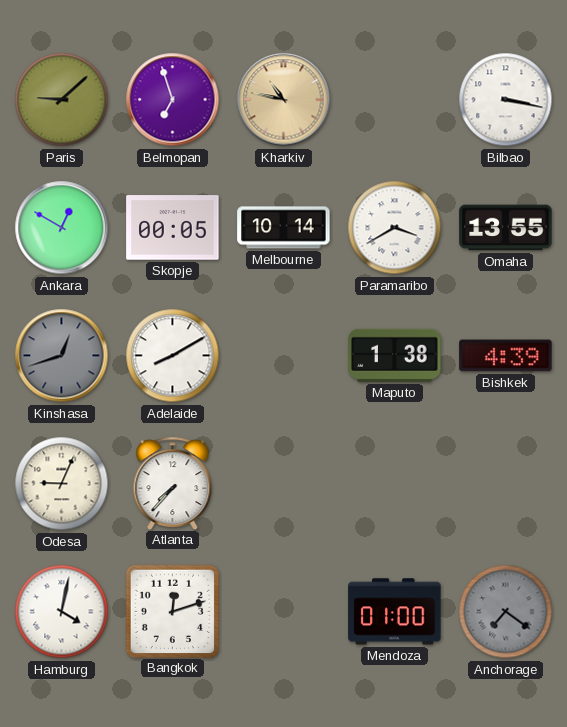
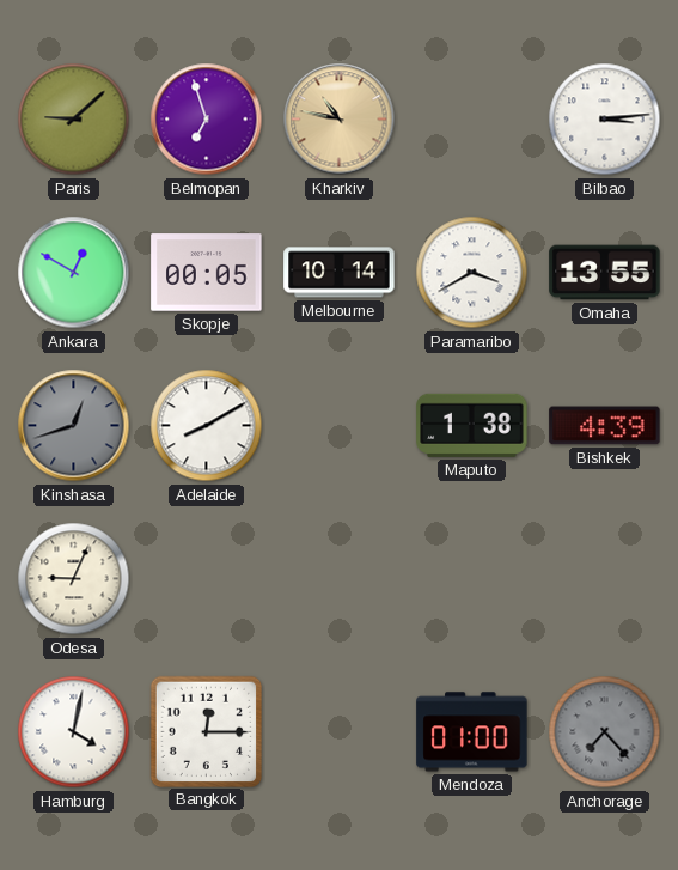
Bilbao: 3:17 -> 3:14
Atlanta: 7:37 -> none
Bangkok: 12:12 -> 12:15
Anchorage: 7:21 -> 7:23
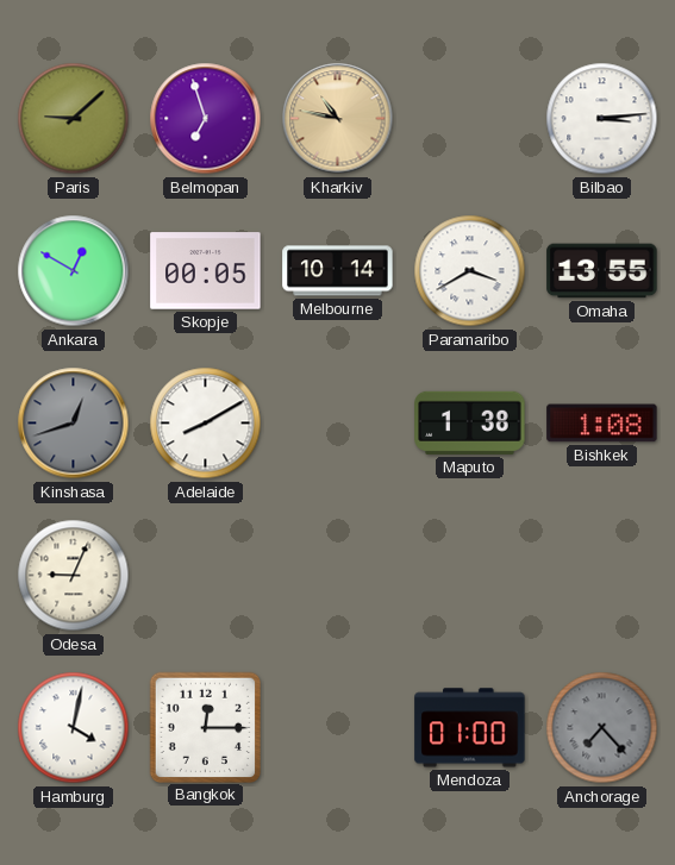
Bishkek: 4:39 -> 1:08
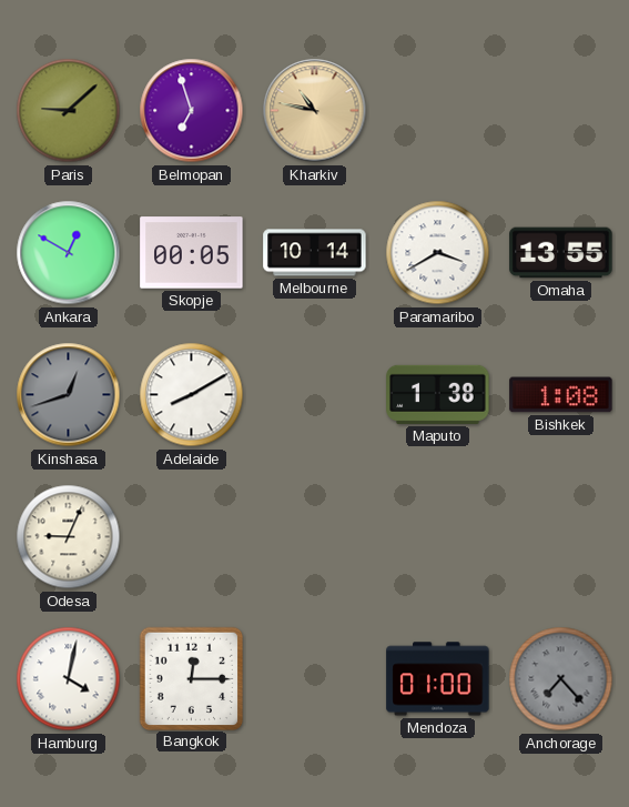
Bilbao: 3:14 -> none
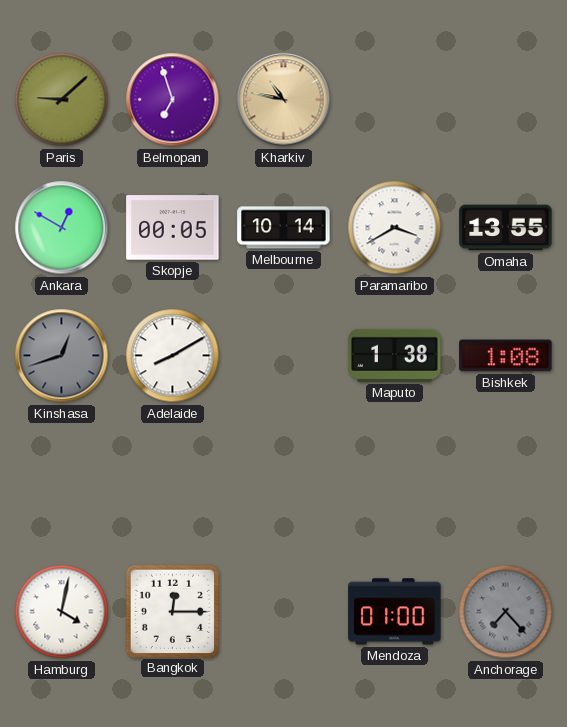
Odesa: 9:04 -> none
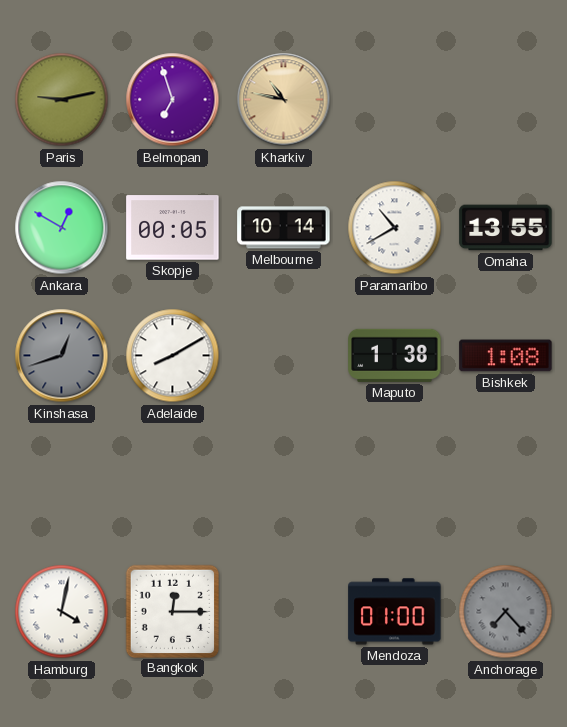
Paris: 9:08 -> 9:13
Paramaribo: 3:40 -> 10:40
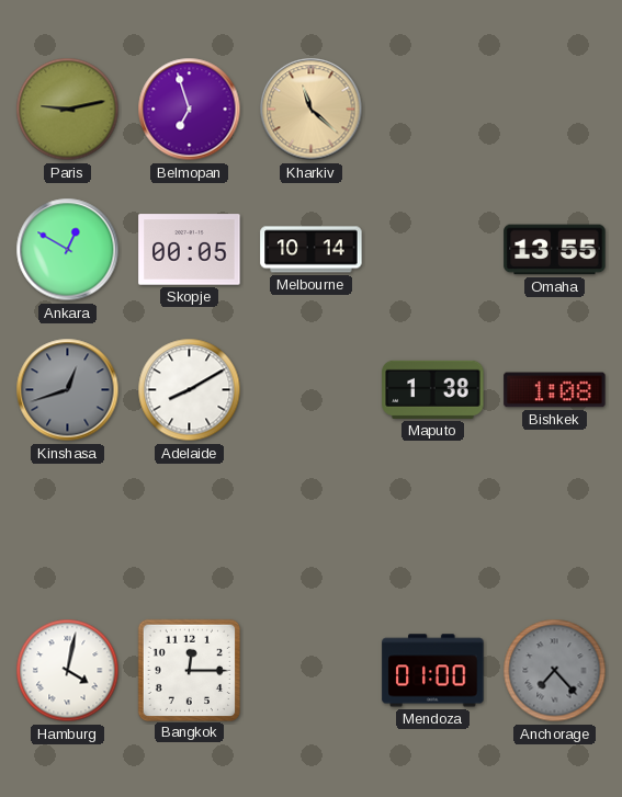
Kharkiv: 10:47 -> 11:22
Paramaribo: 10:40 -> none
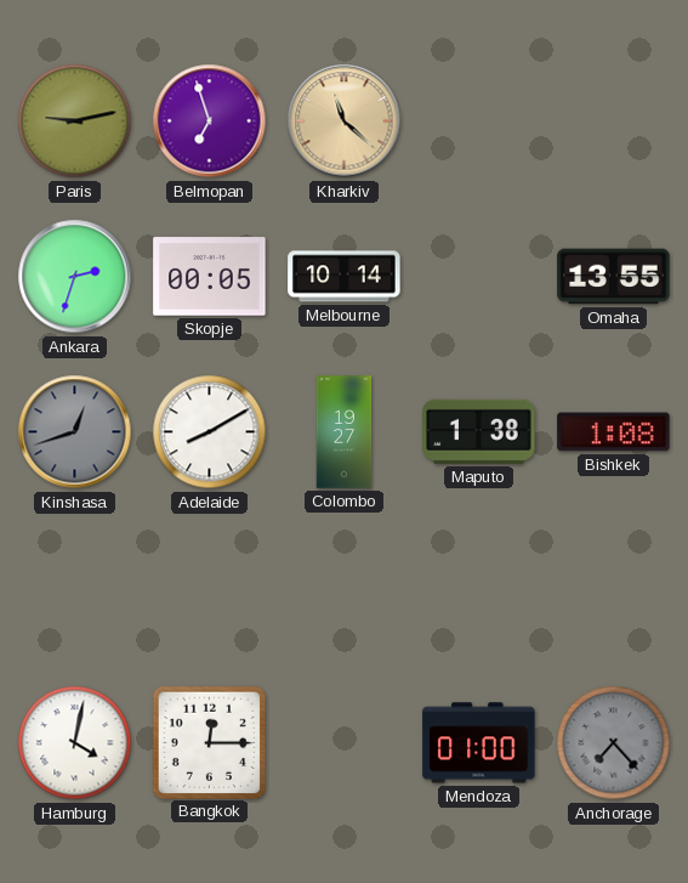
Ankara: 12:50 -> 2:33
Colombo: none -> 19:27
